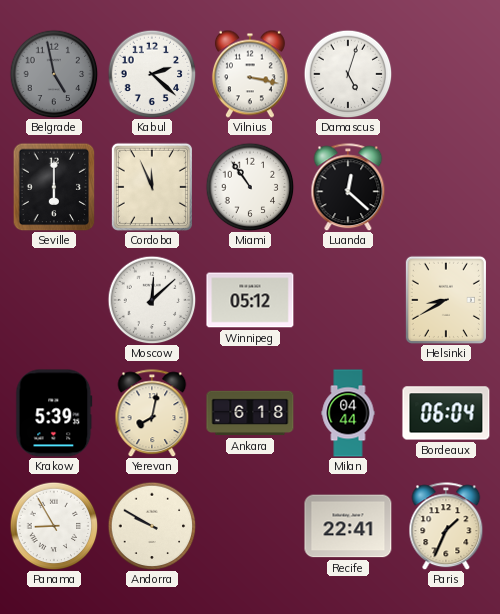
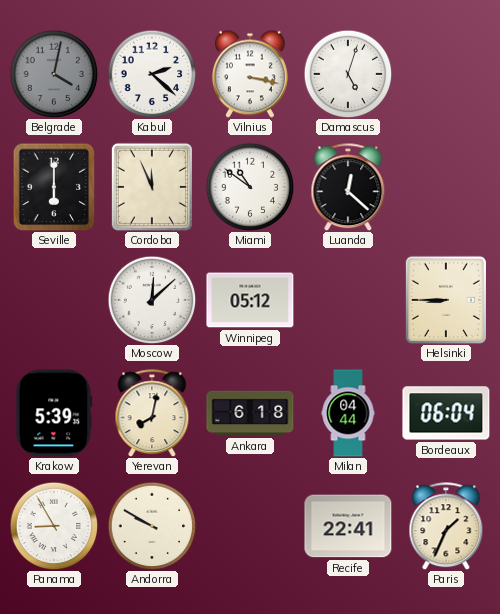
Belgrade: 4:58 -> 4:02
Miami: 10:54 -> 10:51
Helsinki: 8:40 -> 8:45
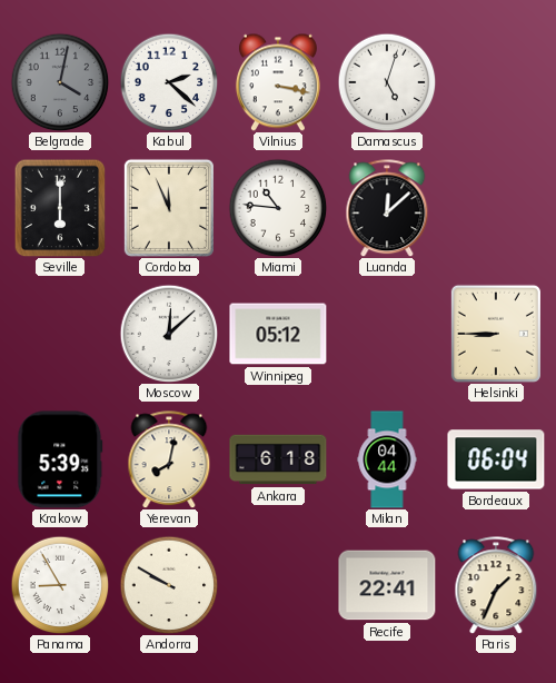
Miami: 10:51 -> 10:46
Luanda: 12:22 -> 12:08
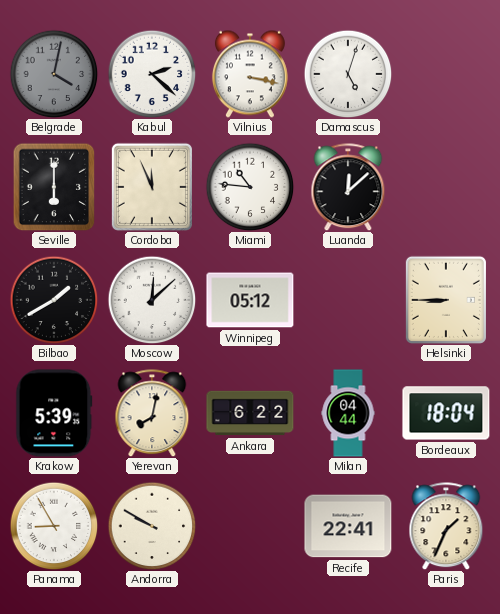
Bilbao: none -> 1:40
Ankara: 6:18 -> 6:22
Bordeaux: 06:04 -> 18:04
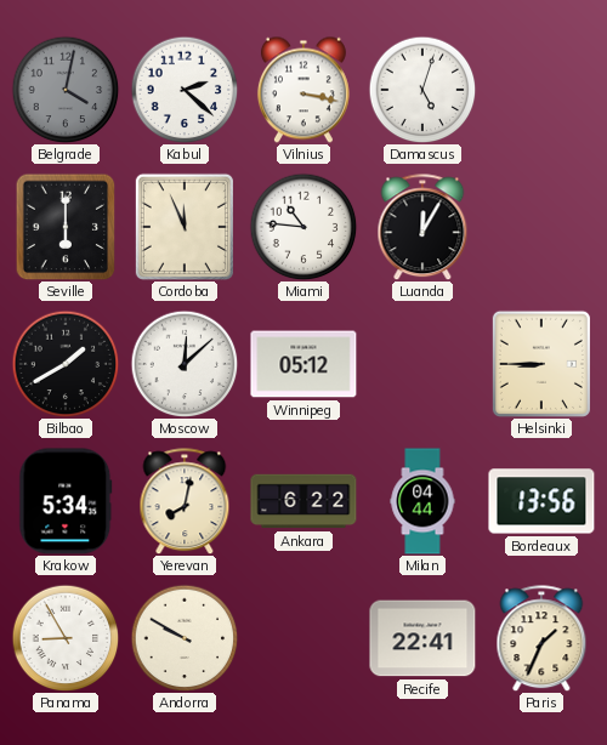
Luanda: 12:08 -> 12:05
Krakow: 5:39 -> 5:34
Bordeaux: 18:04 -> 13:56
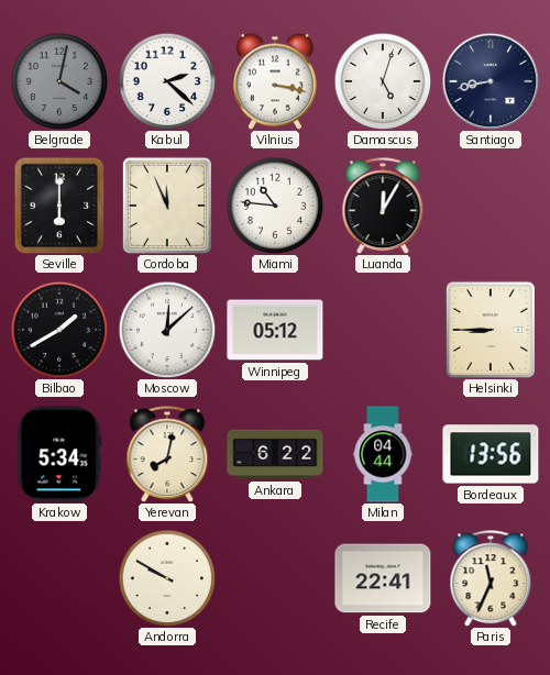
Santiago: none -> 8:43
Panama: 8:55 -> none
Paris: 1:34 -> 11:34
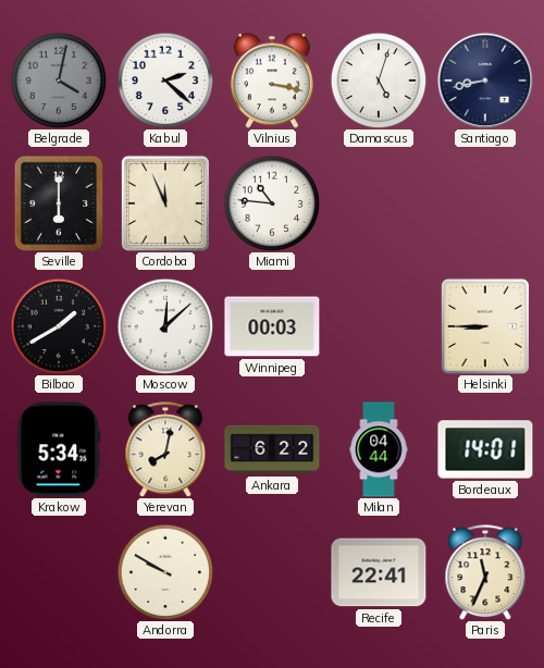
Luanda: 12:05 -> none
Winnipeg: 05:12 -> 00:03
Bordeaux: 13:56 -> 14:01
